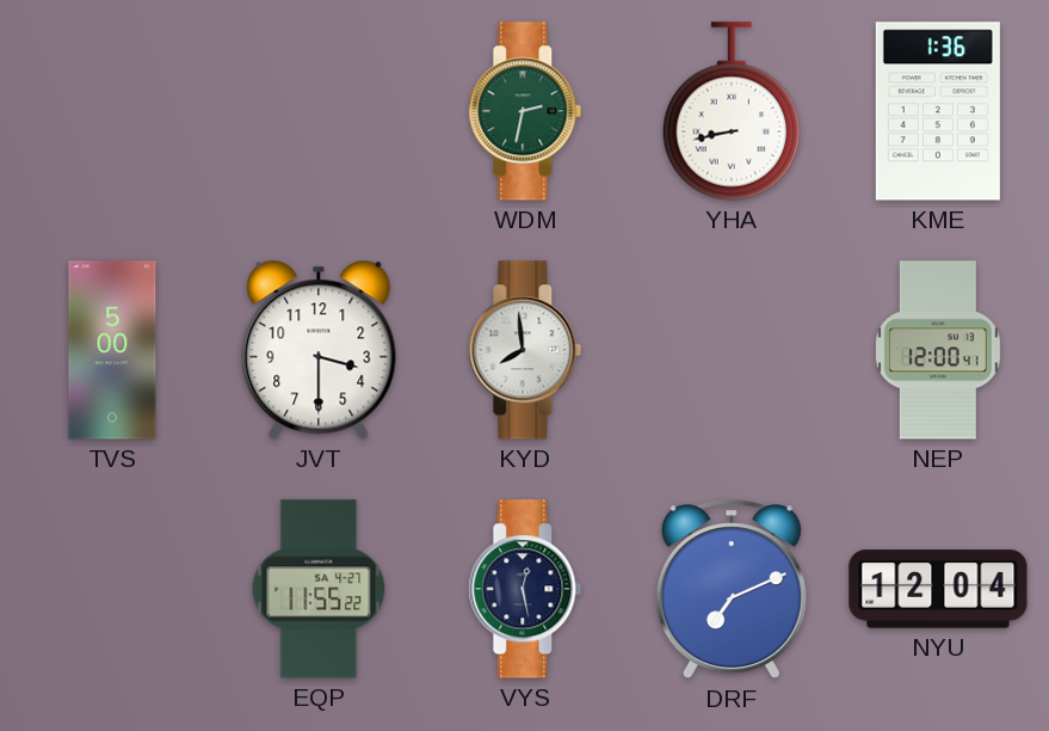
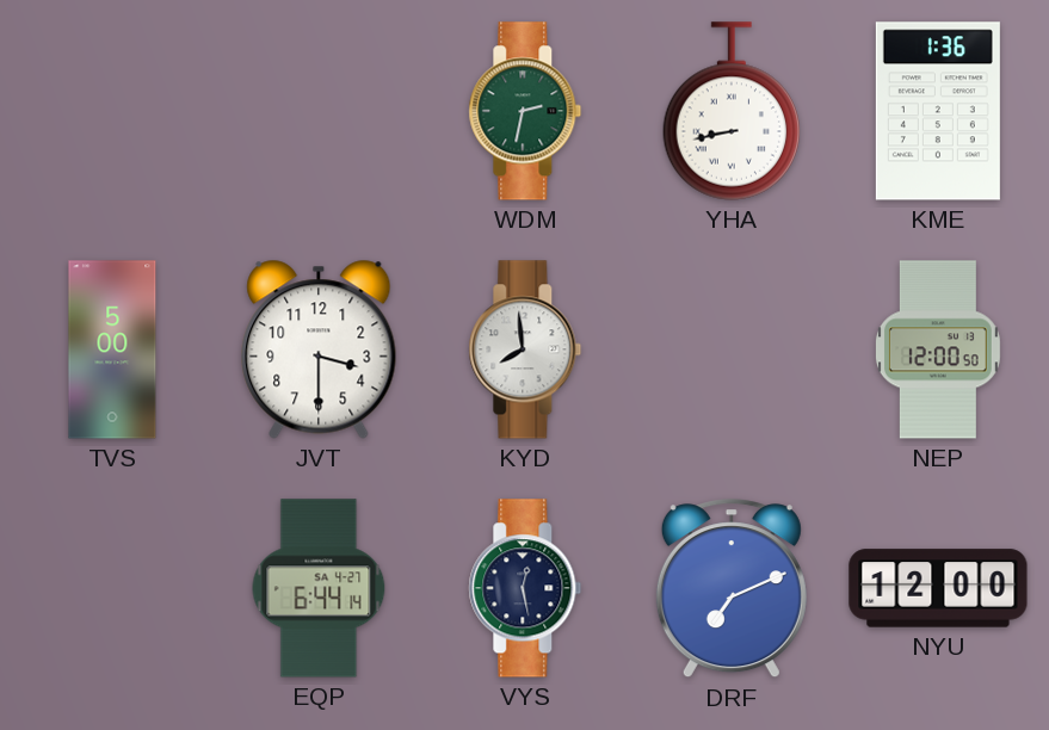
NEP: 12:00:41 -> 12:00:50
EQP: 11:55 -> 6:44
NYU: 12:04 -> 12:00
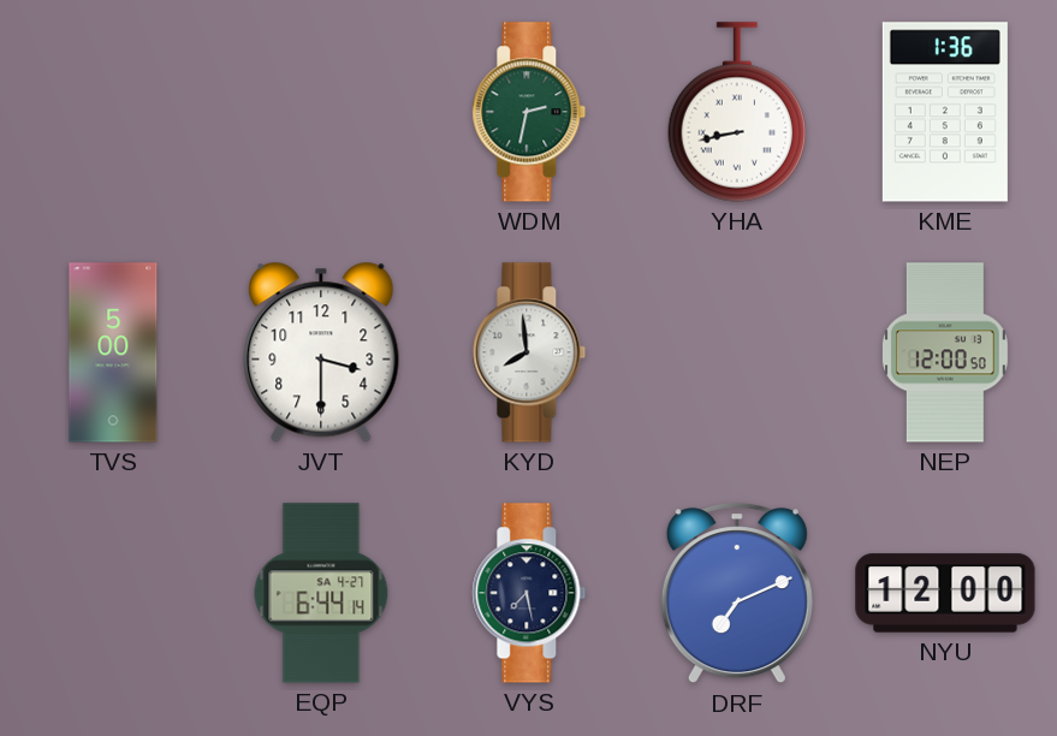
VYS: 12:28 -> 7:28
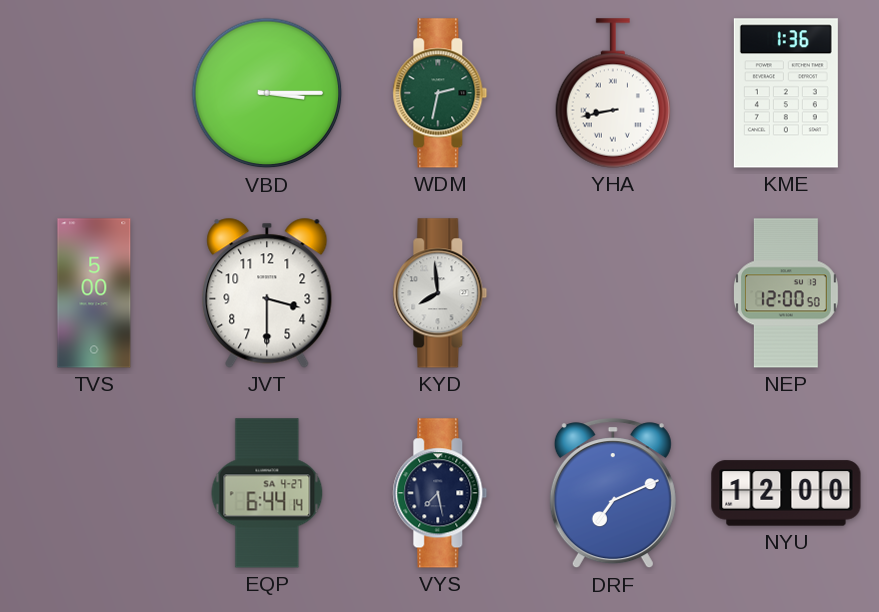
VBD: none -> 3:15
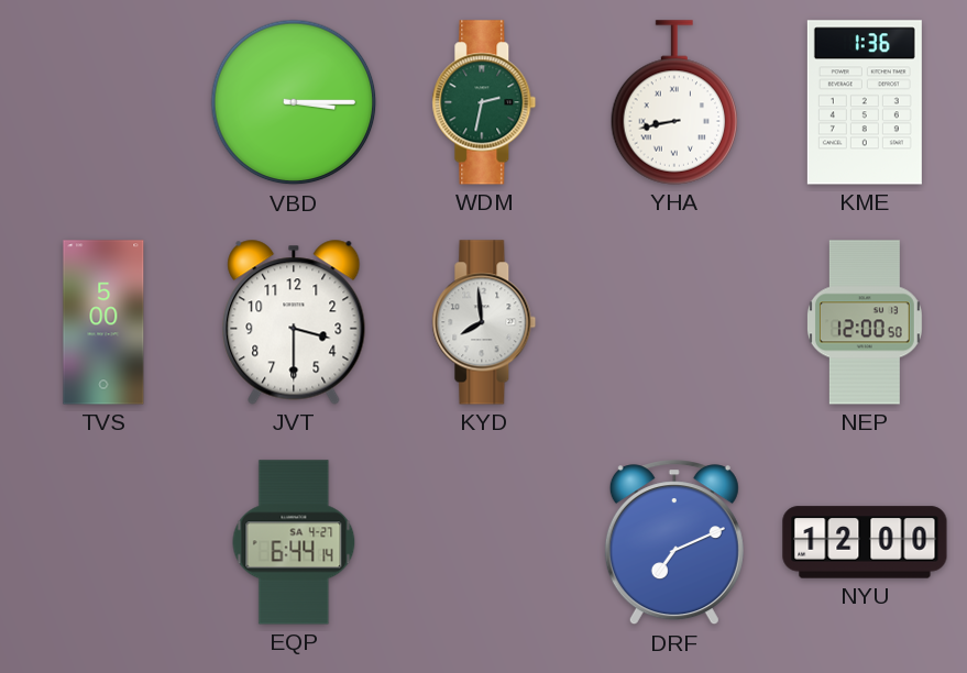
VYS: 7:28 -> none
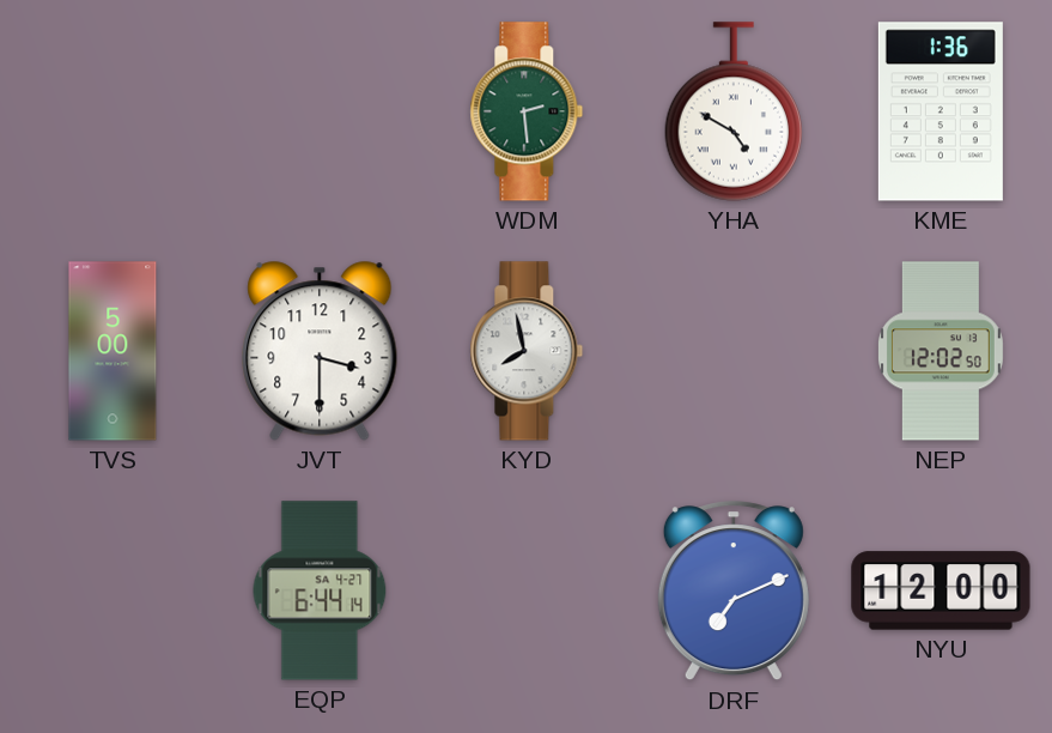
VBD: 3:15 -> none
WDM: 2:32 -> 2:29
YHA: 8:43 -> 4:50
KYD: 7:59 -> 7:58
NEP: 12:00 -> 12:02
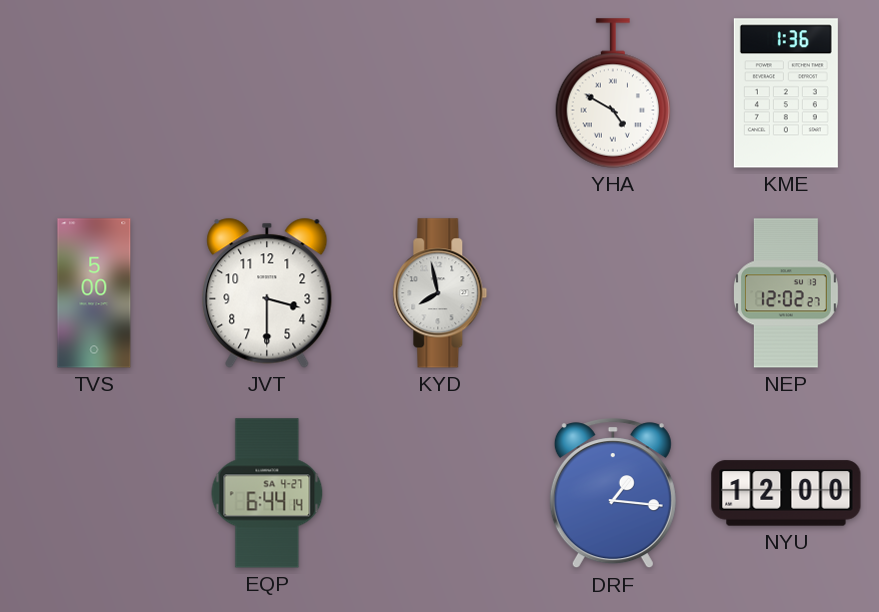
WDM: 2:29 -> none
NEP: 12:02:50 -> 12:02:27
DRF: 7:11 -> 1:16
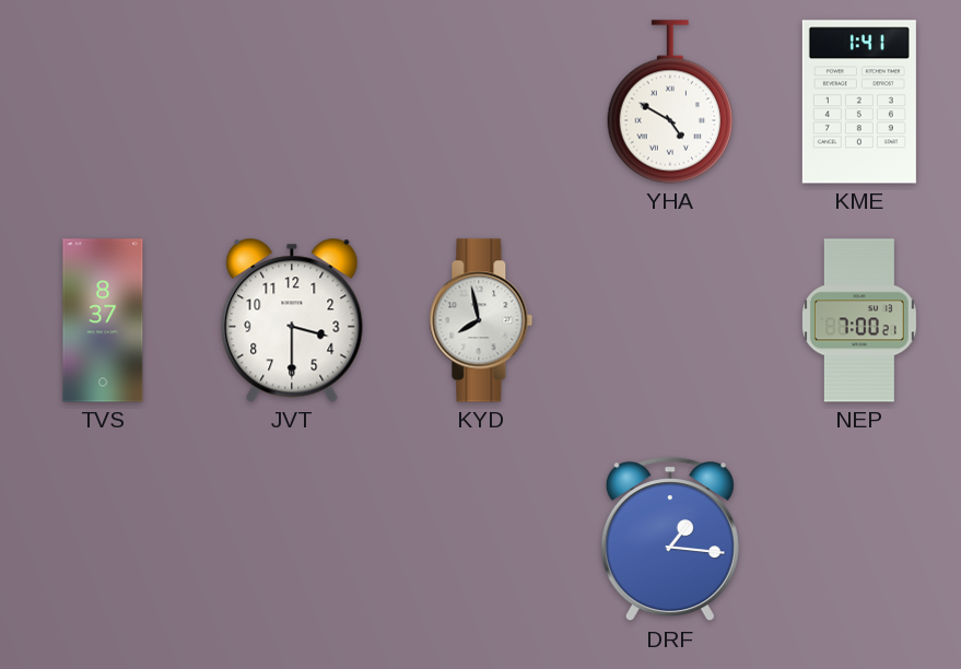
KME: 1:36 -> 1:41
TVS: 5:00 -> 8:37
NEP: 12:02 -> 7:00
EQP: 6:44 -> none
NYU: 12:00 -> none
